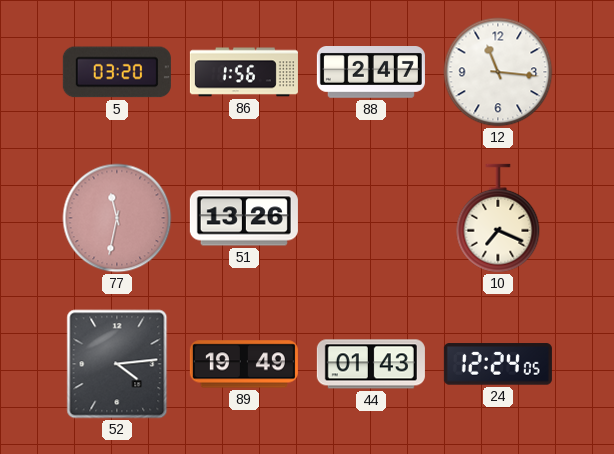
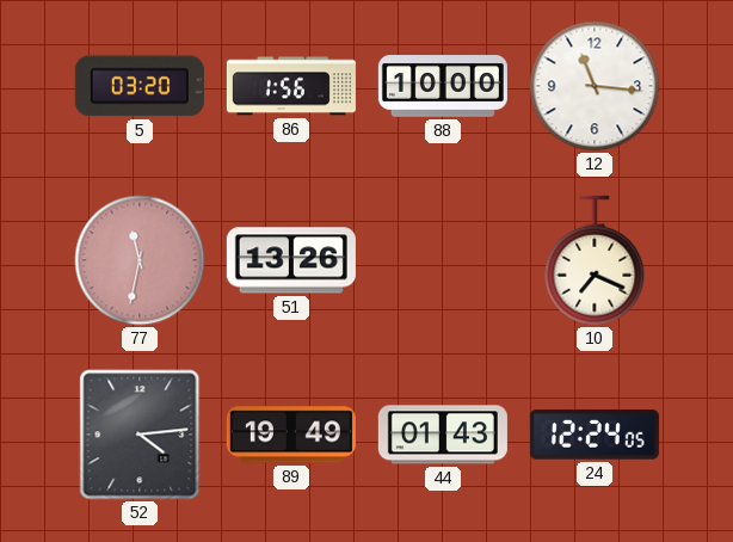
88: 2:47 -> 10:00
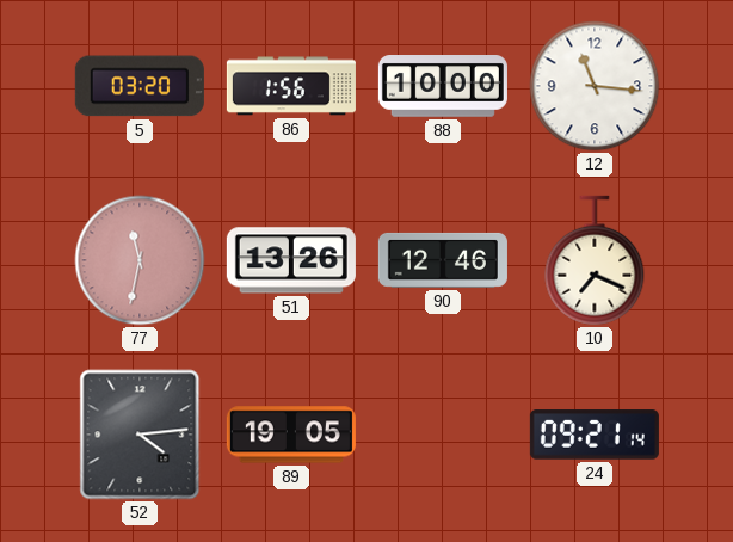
90: none -> 12:46
89: 19:49 -> 19:05
44: 01:43 -> none
24: 12:24 -> 09:21
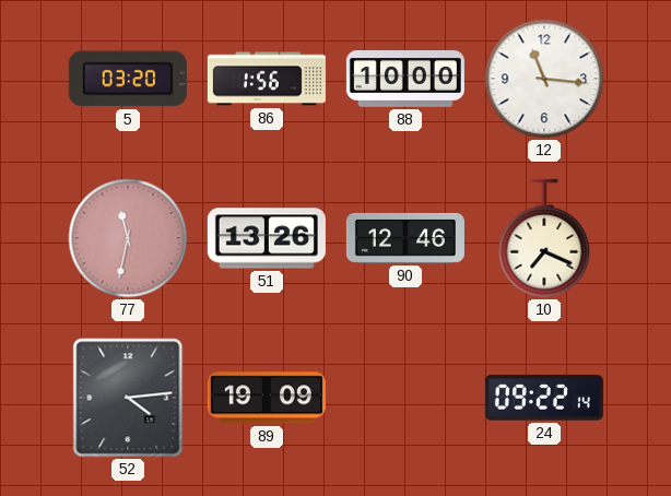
89: 19:05 -> 19:09
24: 09:21 -> 09:22
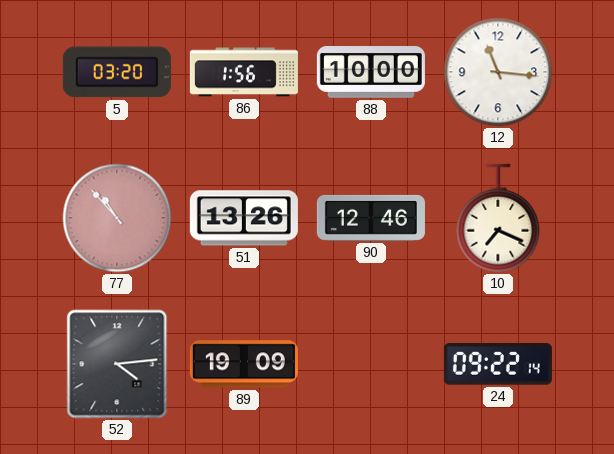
77: 11:32 -> 10:53
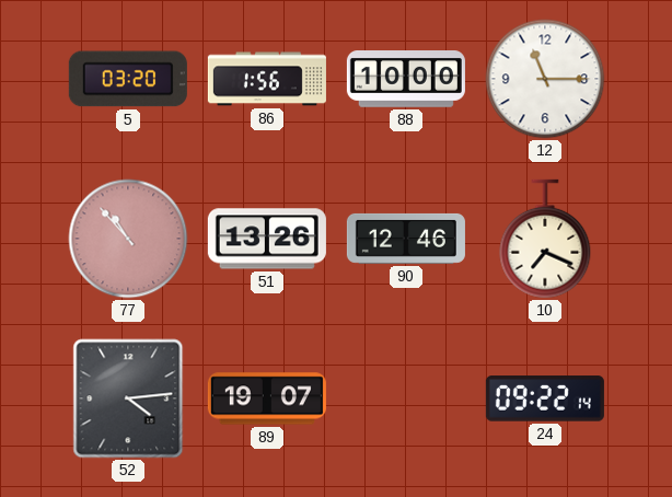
12: 11:16 -> 11:15
89: 19:09 -> 19:07
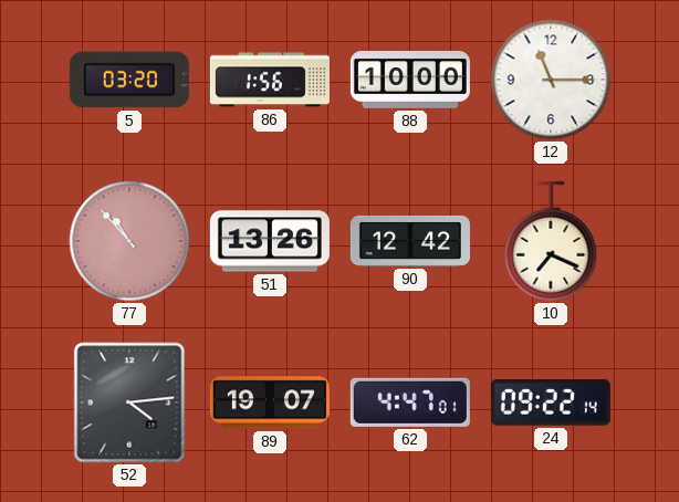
90: 12:46 -> 12:42
62: none -> 4:47
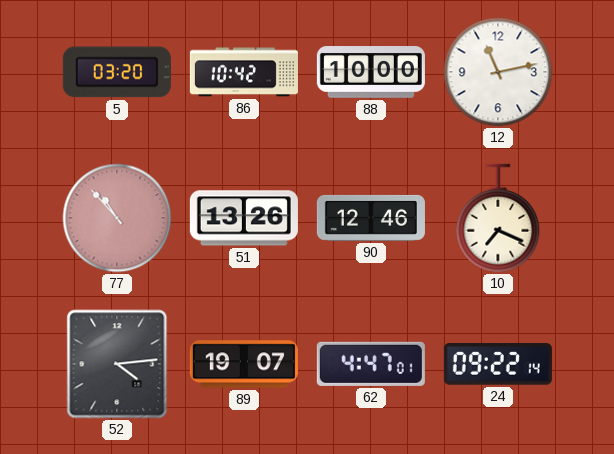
86: 1:56 -> 10:42
12: 11:15 -> 11:13
90: 12:42 -> 12:46
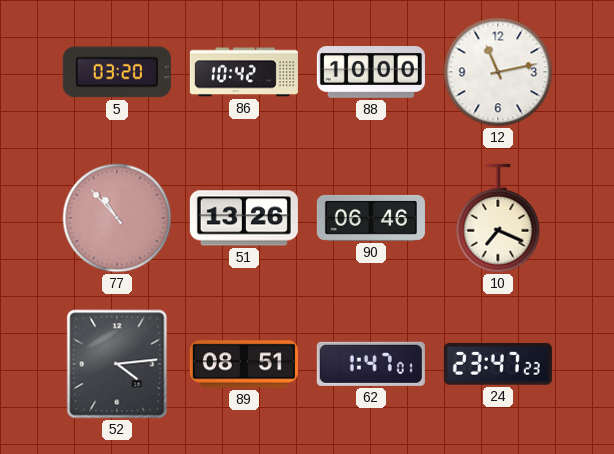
90: 12:46 -> 06:46
89: 19:07 -> 08:51
62: 4:47 -> 1:47
24: 09:22 -> 23:47
